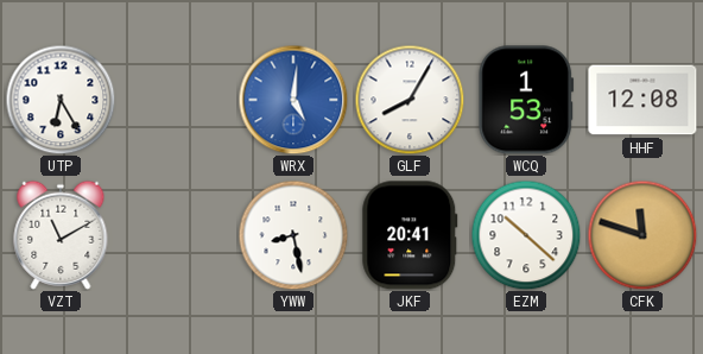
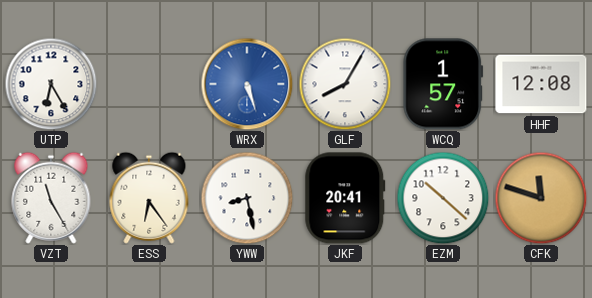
WRX: 5:01 -> 5:27
WCQ: 1:53 -> 1:57
VZT: 11:10 -> 11:25
ESS: none -> 6:24
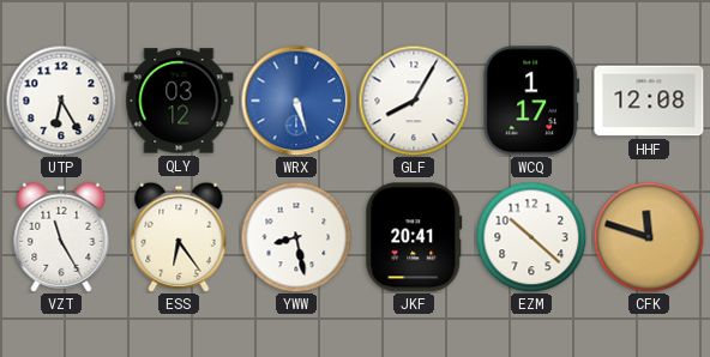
QLY: none -> 03:12
WCQ: 1:57 -> 1:17
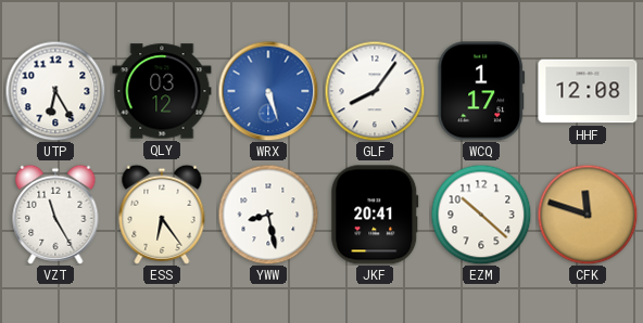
GLF: 8:05 -> 8:06
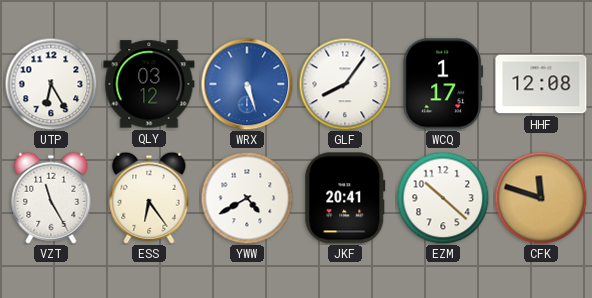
YWW: 8:28 -> 4:40
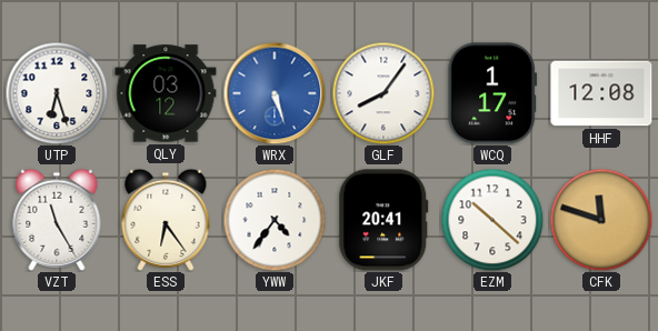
UTP: 6:25 -> 6:27
YWW: 4:40 -> 4:36
